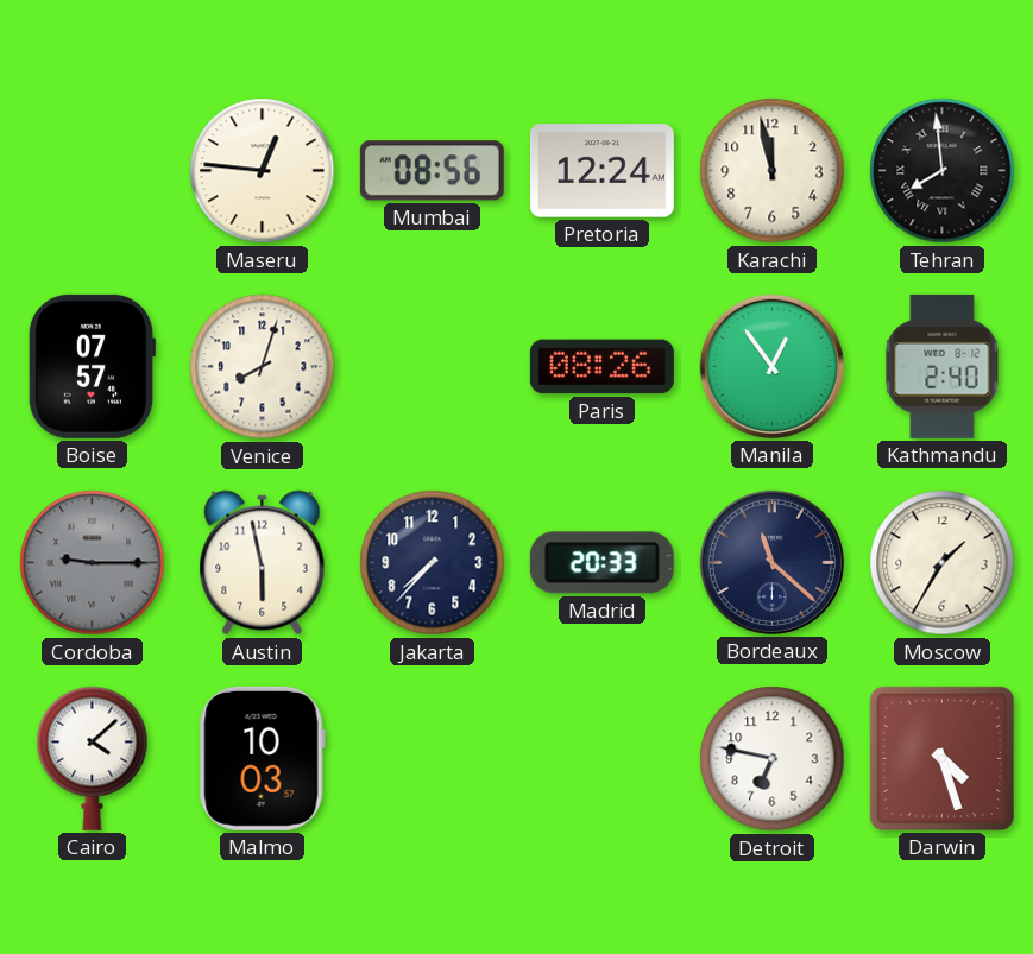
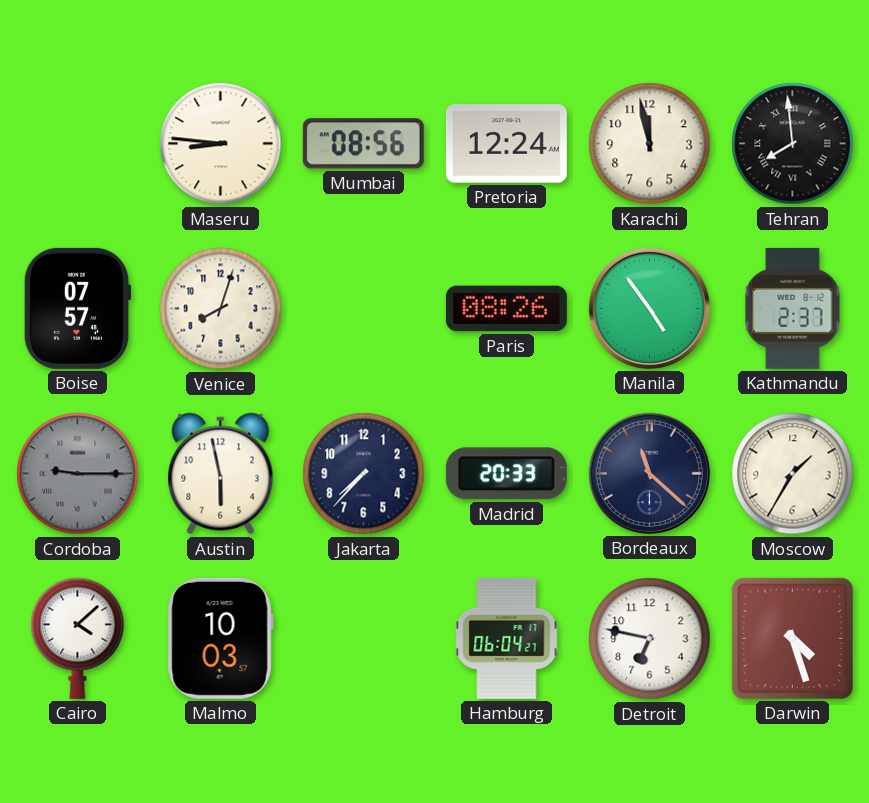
Maseru: 12:46 -> 8:46
Manila: 12:54 -> 4:54
Kathmandu: 2:40 -> 2:37
Hamburg: none -> 06:04
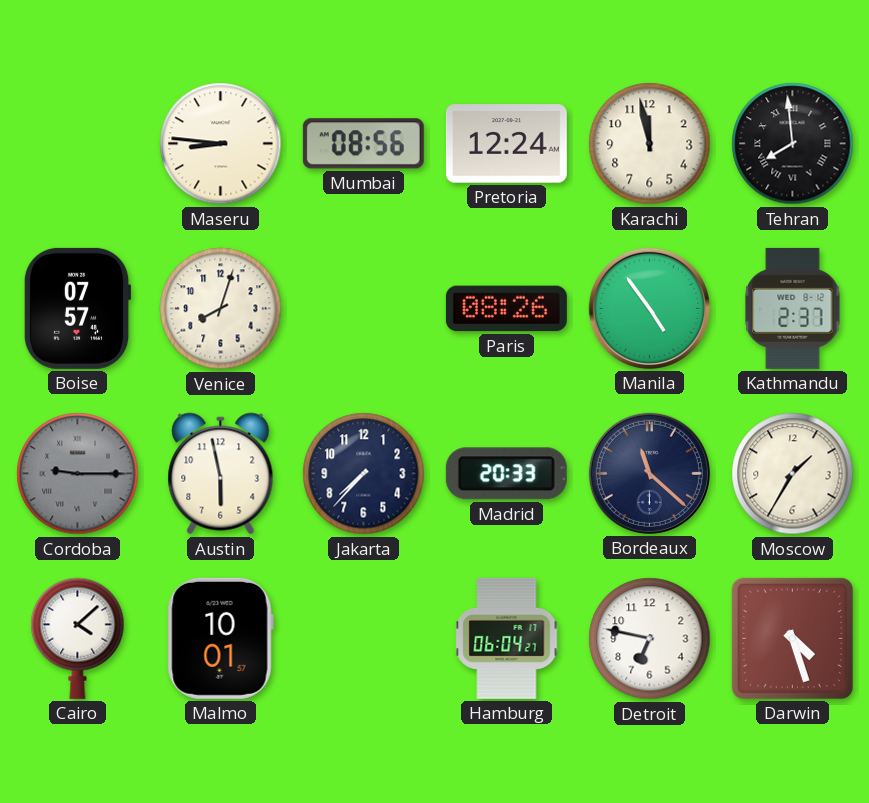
Malmo: 10:03 -> 10:01
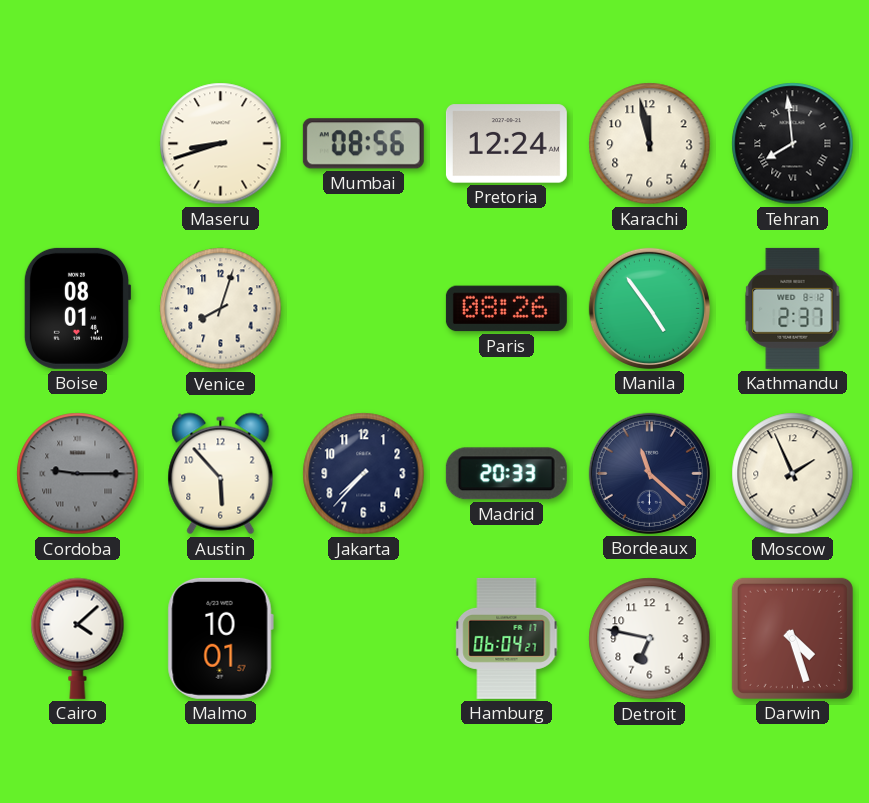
Maseru: 8:46 -> 8:42
Boise: 07:57 -> 08:01
Austin: 5:58 -> 5:53
Moscow: 1:35 -> 1:56
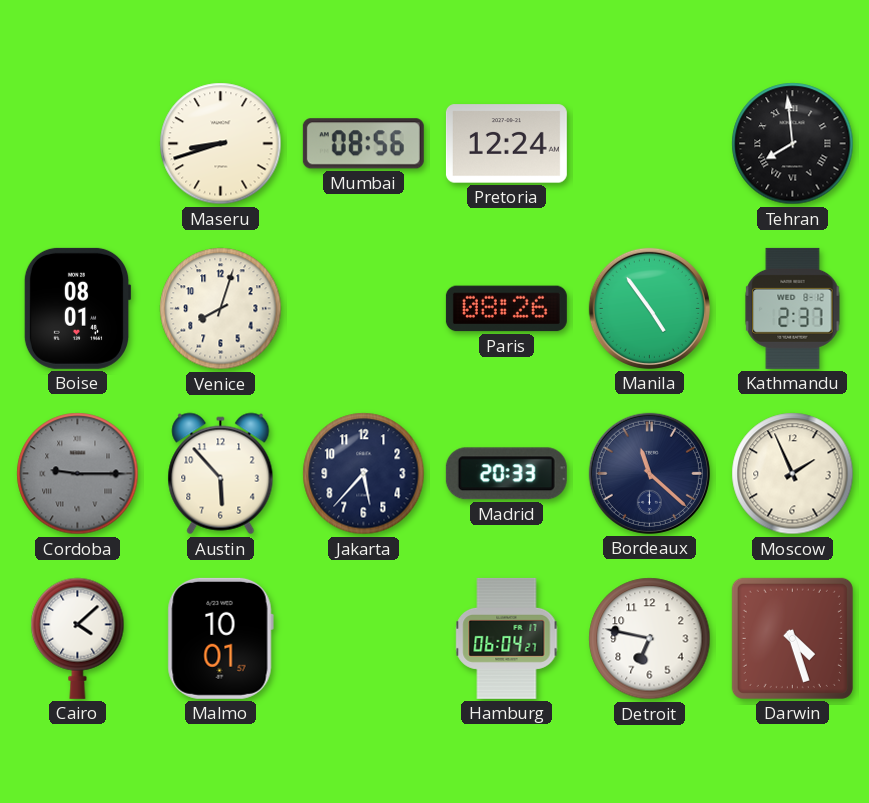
Karachi: 11:58 -> none
Jakarta: 7:37 -> 5:37
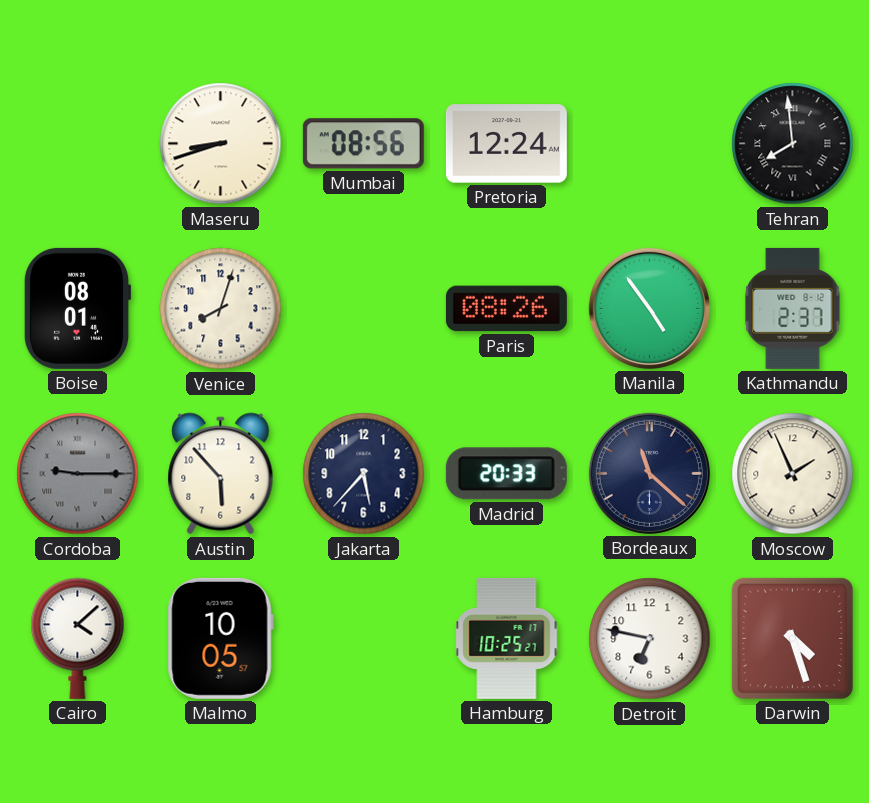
Malmo: 10:01 -> 10:05
Hamburg: 06:04 -> 10:25
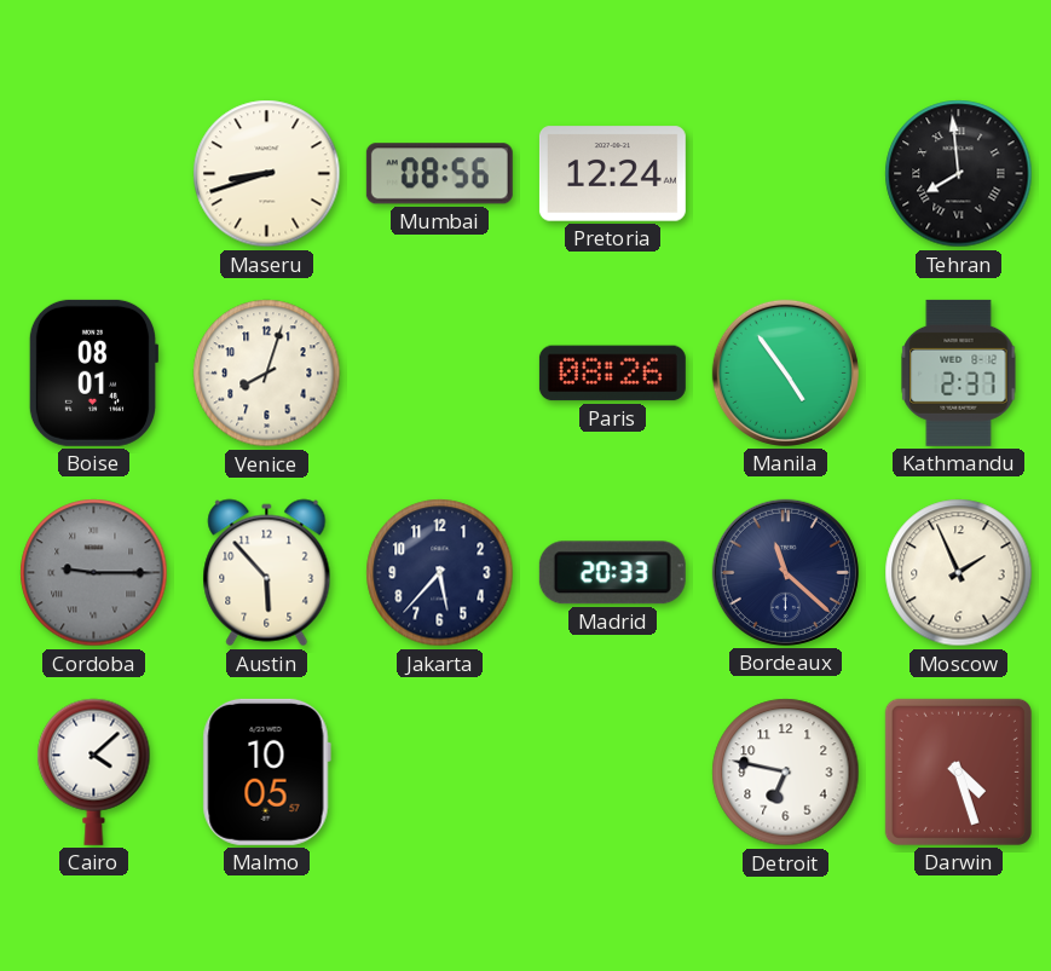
Hamburg: 10:25 -> none
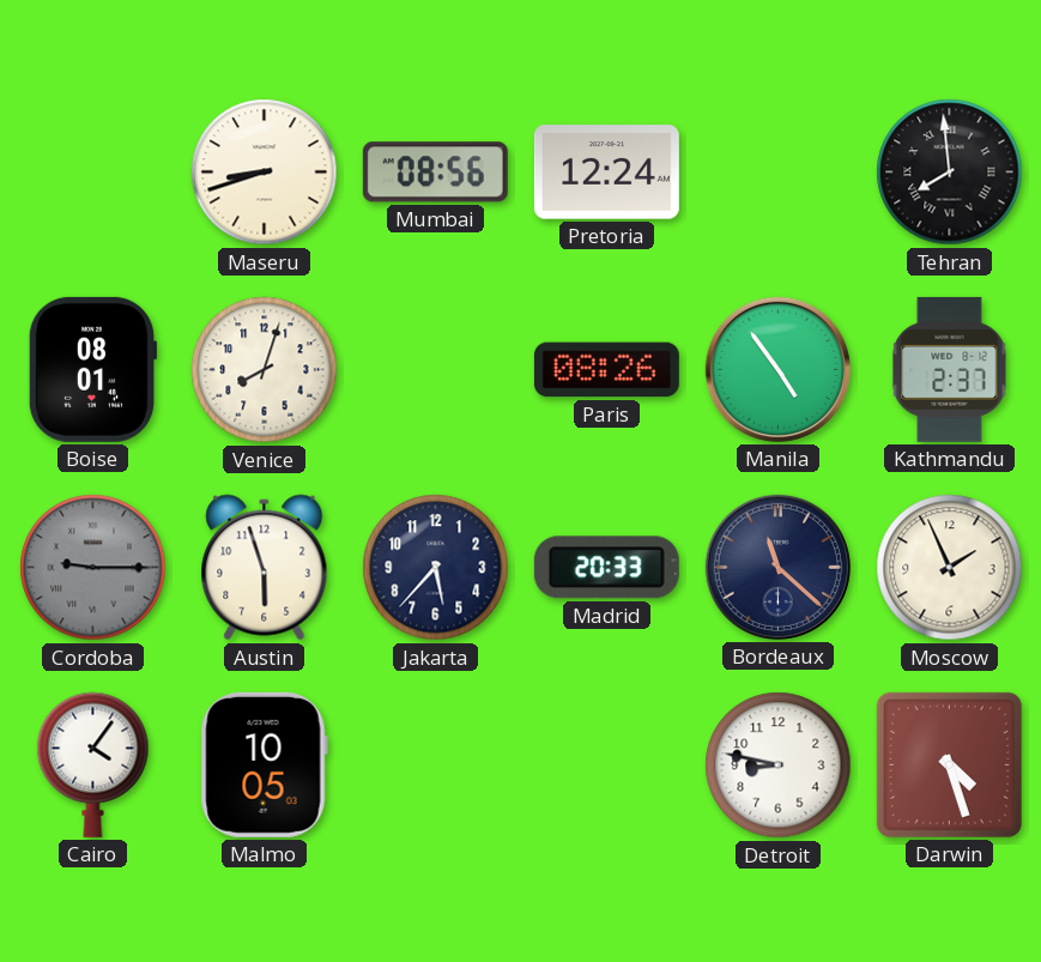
Austin: 5:53 -> 5:57
Cairo: 4:08 -> 4:06
Malmo: 10:05:57 -> 10:05:03
Detroit: 6:47 -> 8:47
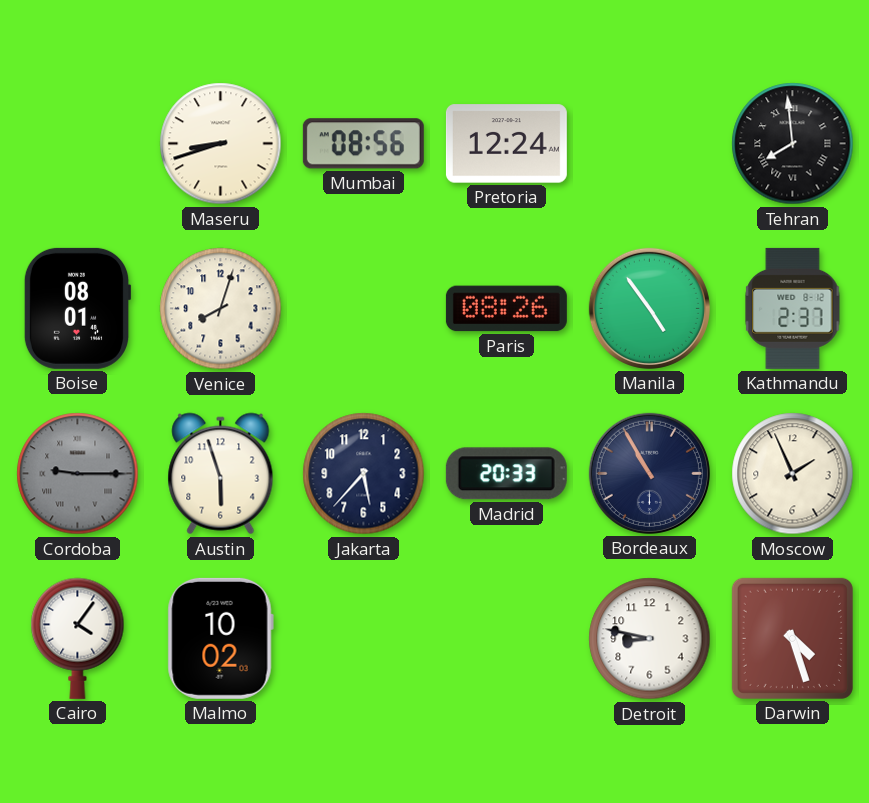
Bordeaux: 11:22 -> 10:55
Malmo: 10:05 -> 10:02
